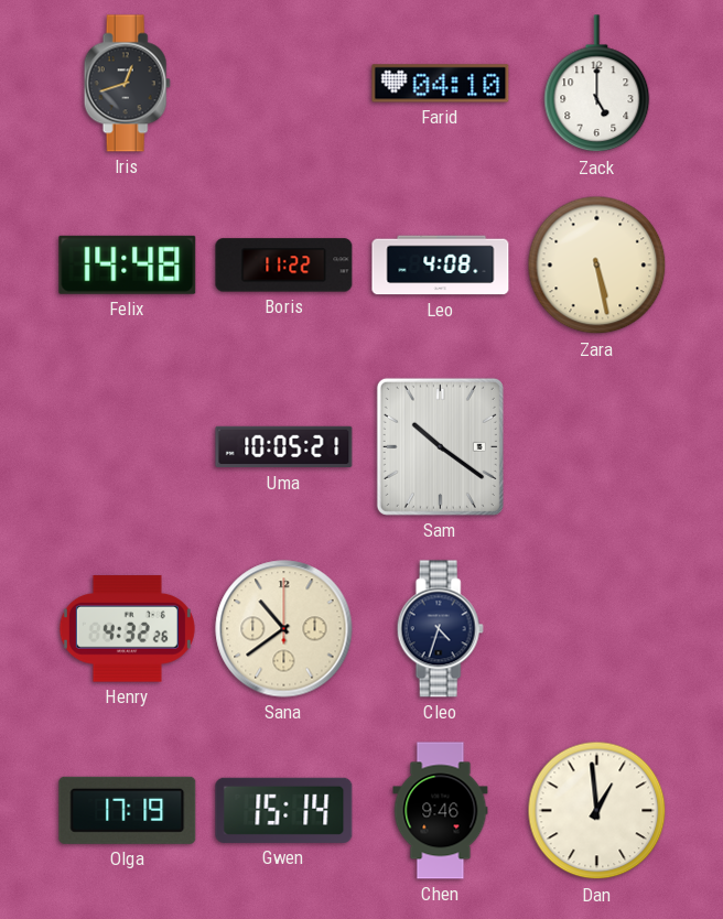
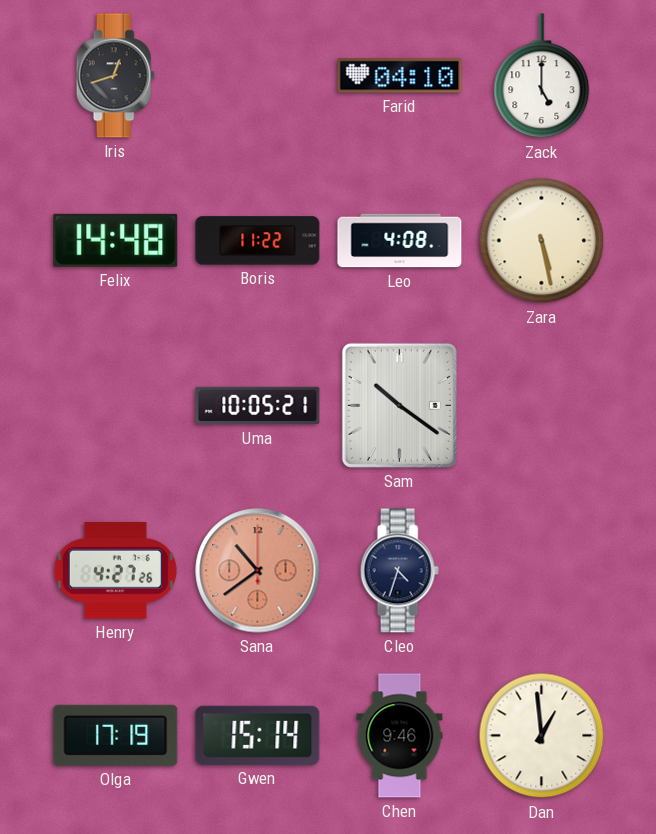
Henry: 4:32 -> 4:27
Sana dial: cream -> salmon
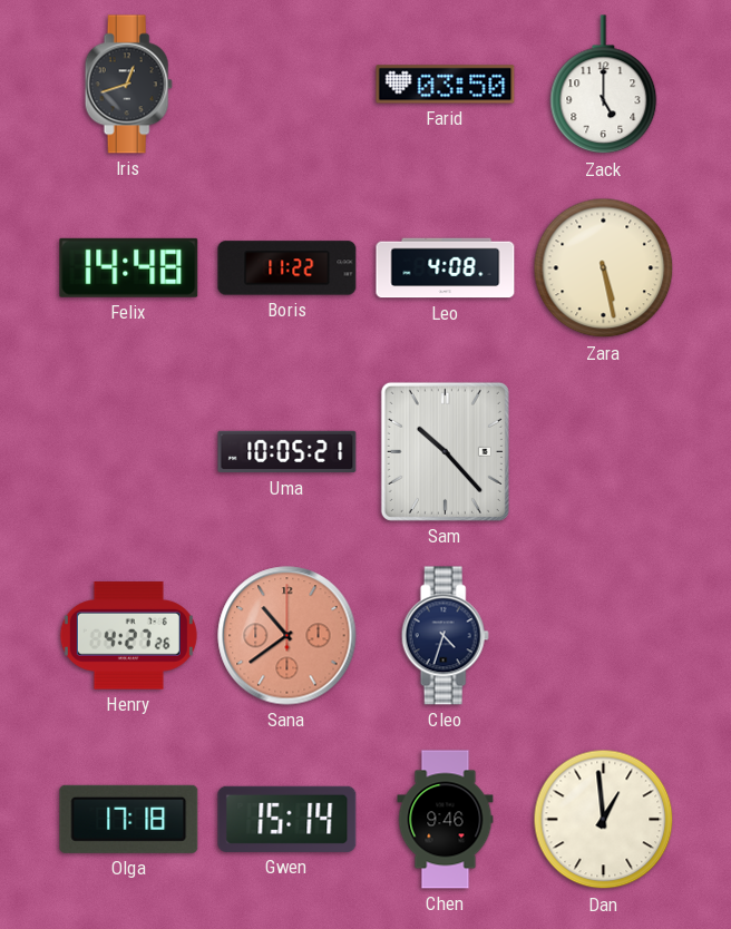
Farid: 04:10 -> 03:50
Sam: 10:21 -> 10:23
Olga: 17:19 -> 17:18
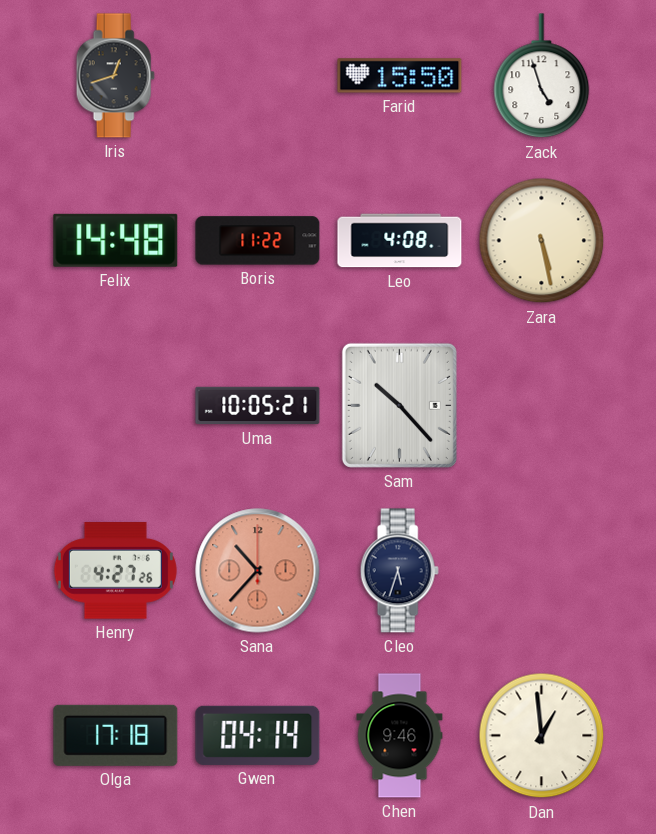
Farid: 03:50 -> 15:50
Zack: 5:00 -> 4:57
Sana: 10:39 -> 10:37
Cleo: 4:33 -> 5:33
Gwen: 15:14 -> 04:14
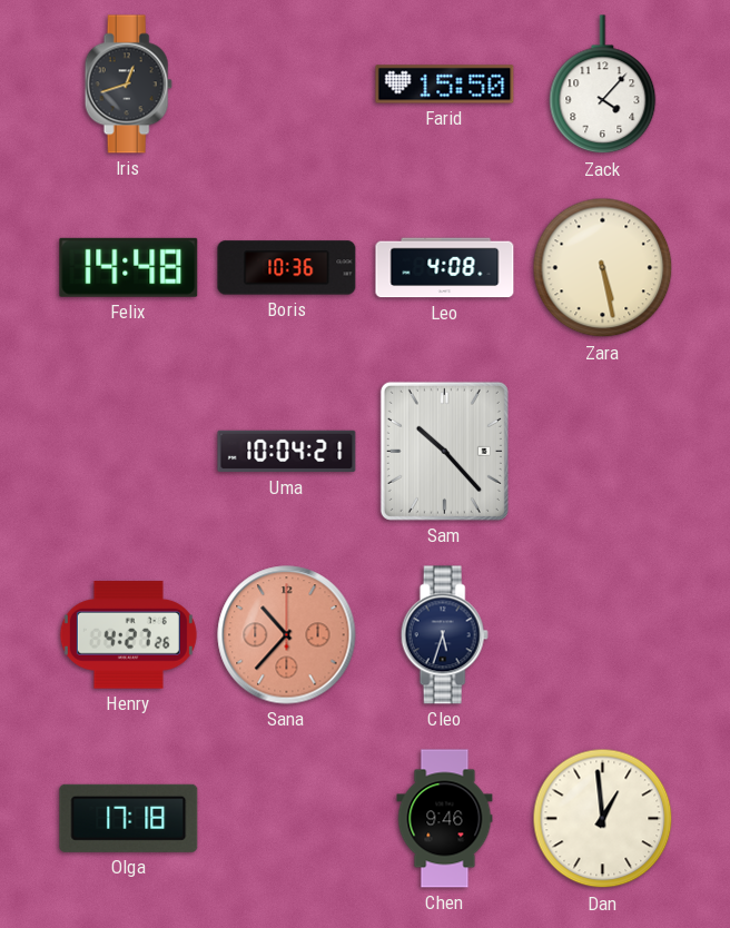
Zack: 4:57 -> 4:07
Boris: 11:22 -> 10:36
Uma: 10:05 -> 10:04
Gwen: 04:14 -> none
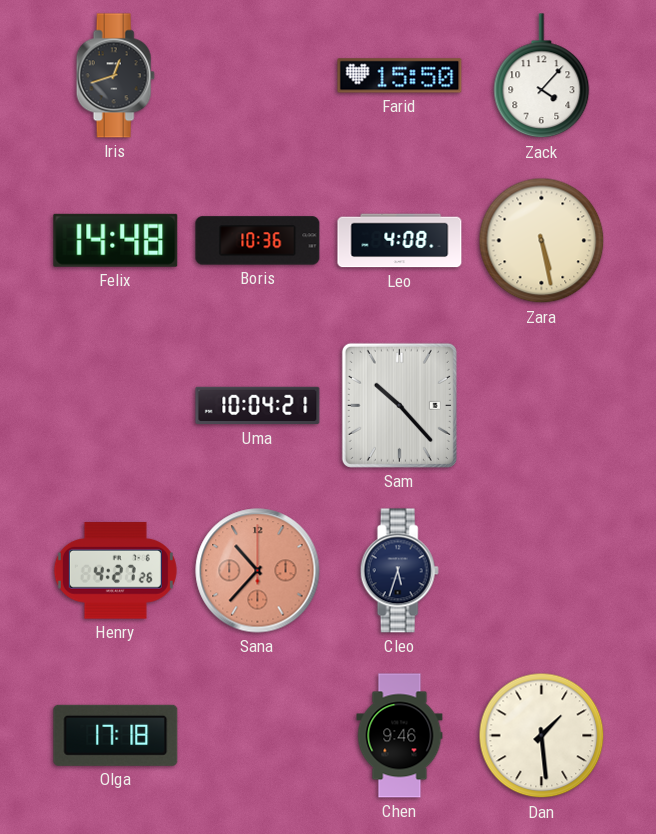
Dan: 12:59 -> 1:29
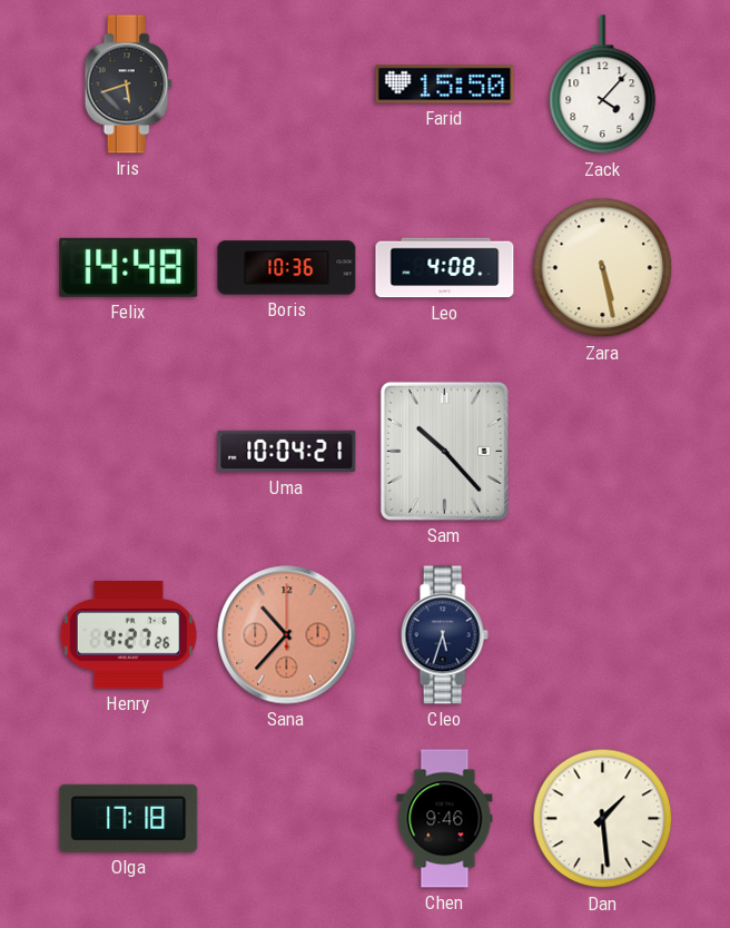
Iris: 12:42 -> 5:42
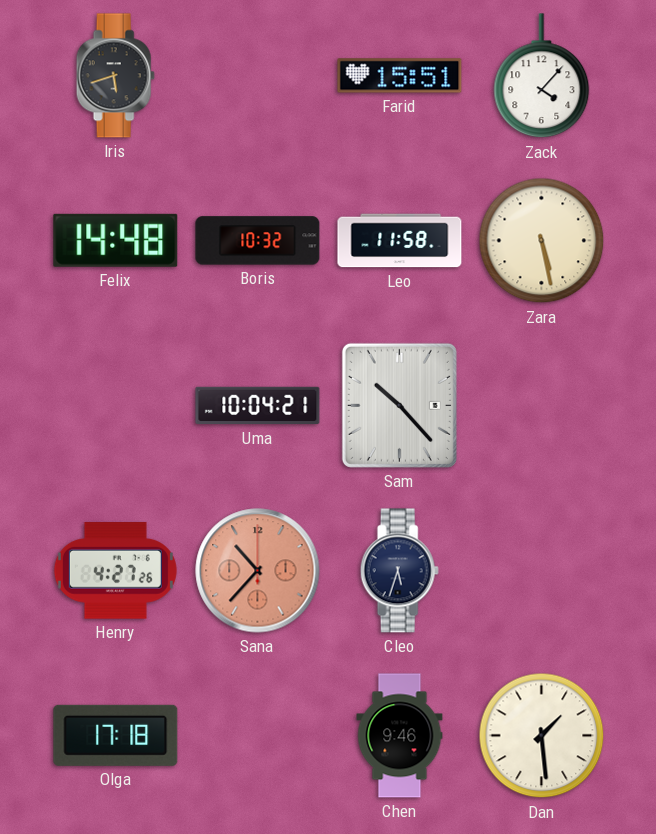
Farid: 15:50 -> 15:51
Boris: 10:36 -> 10:32
Leo: 4:08 -> 11:58
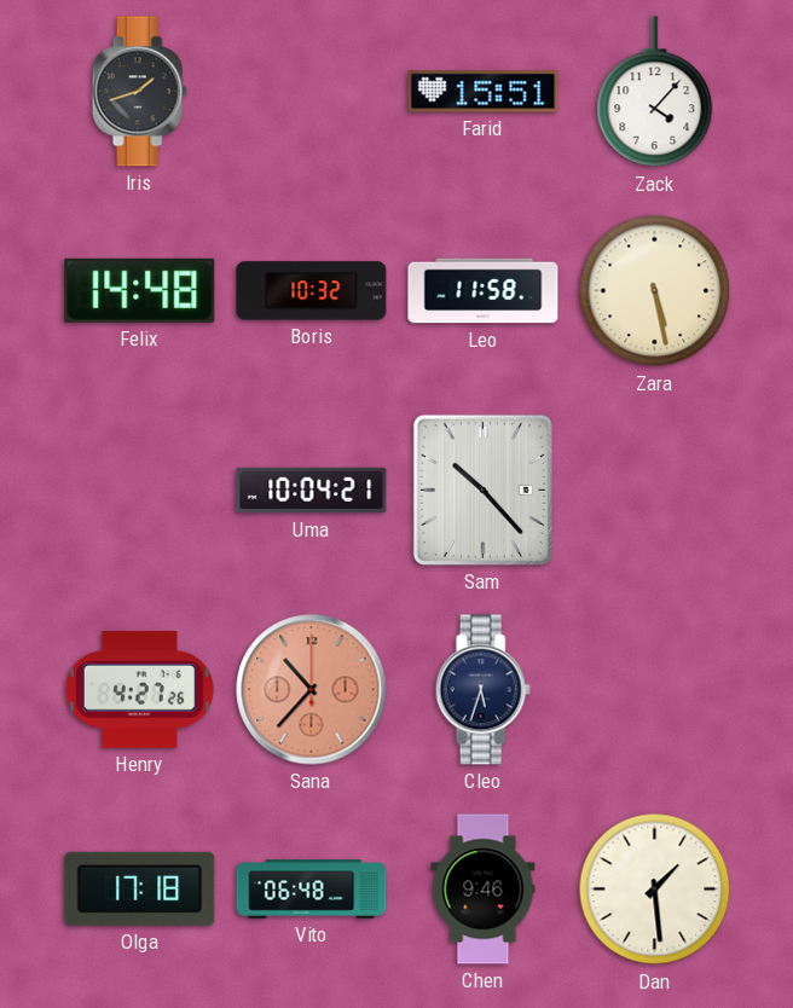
Iris: 5:42 -> 1:42
Vito: none -> 06:48
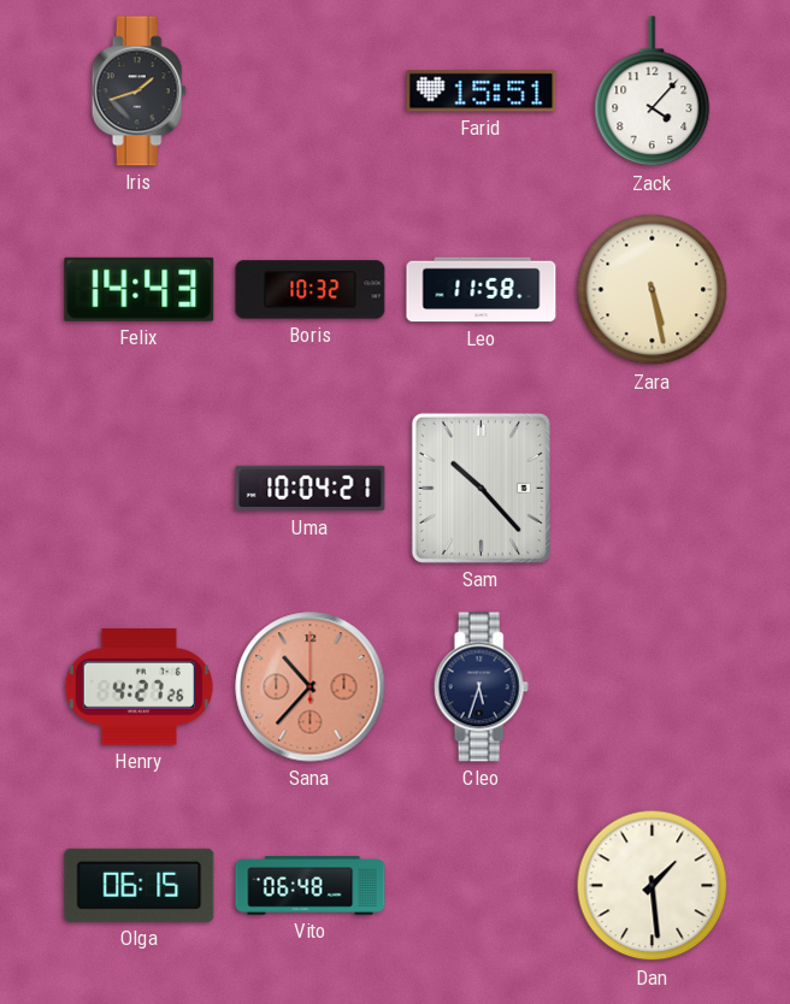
Felix: 14:48 -> 14:43
Olga: 17:18 -> 06:15
Chen: 9:46 -> none
